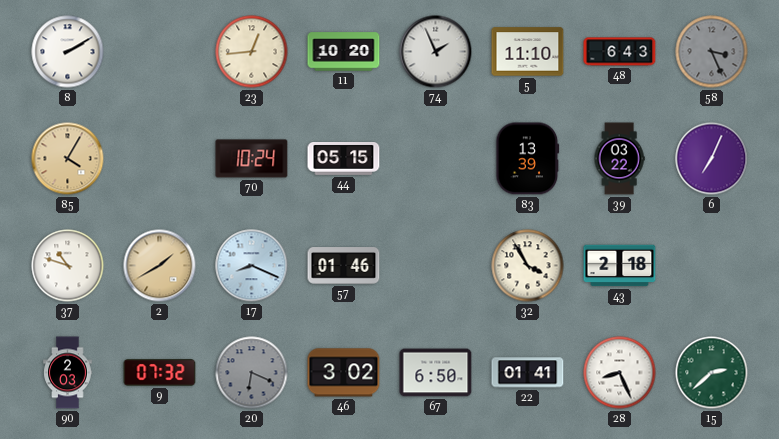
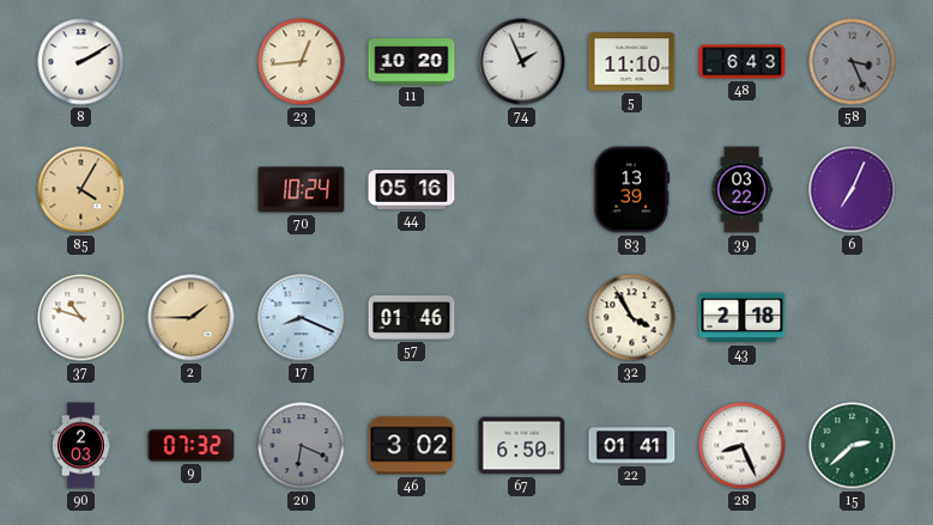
44: 05:15 -> 05:16
2: 1:40 -> 1:45
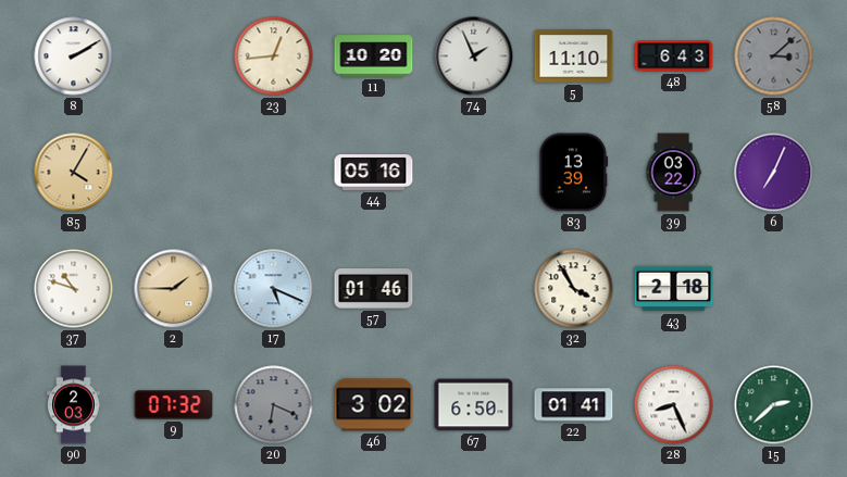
58: 3:26 -> 3:08
70: 10:24 -> none
17: 8:19 -> 5:19
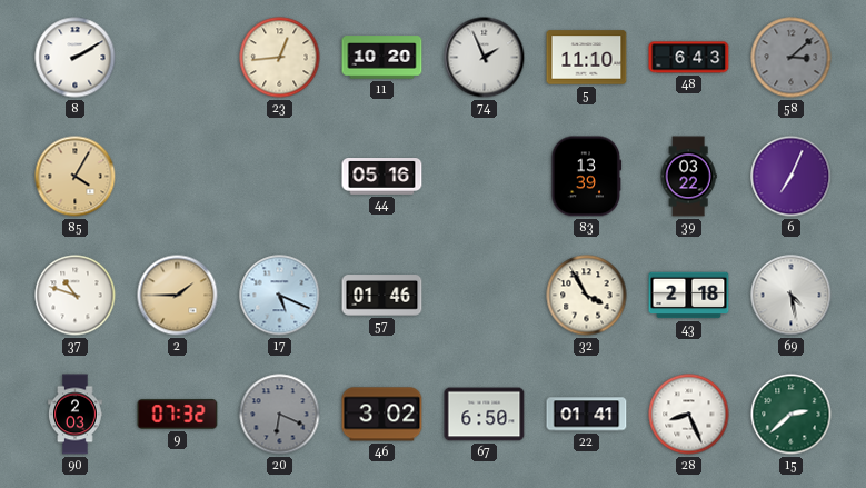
69: none -> 4:28
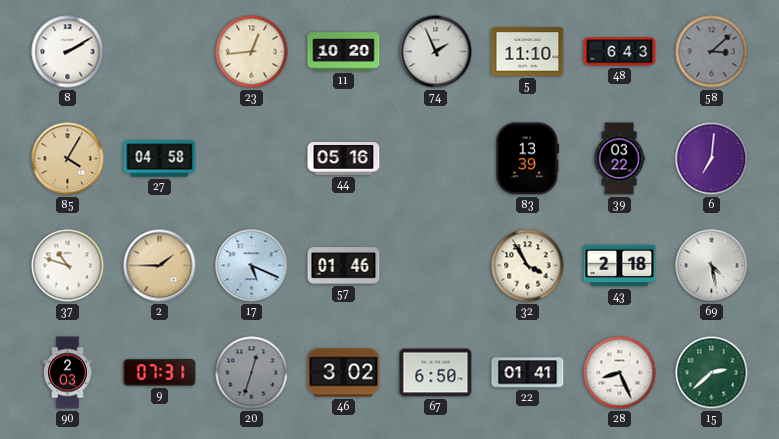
27: none -> 04:58
6: 7:04 -> 7:01
9: 07:32 -> 07:31
20: 6:19 -> 12:33
